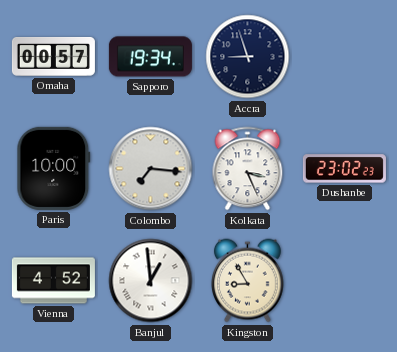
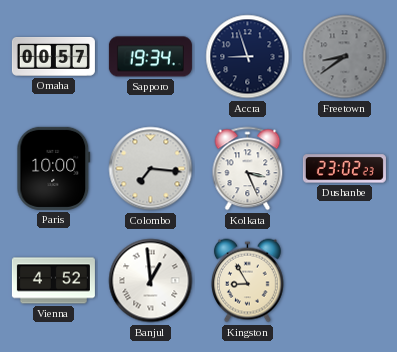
Freetown: none -> 8:39
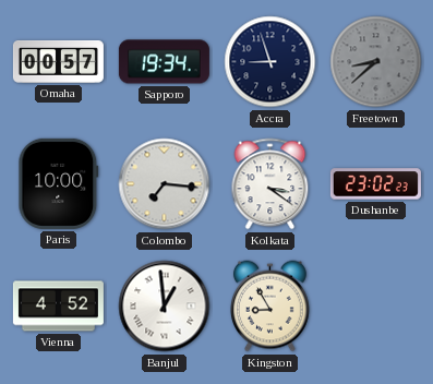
Freetown: 8:39 -> 8:38
Kolkata: 3:26 -> 3:21
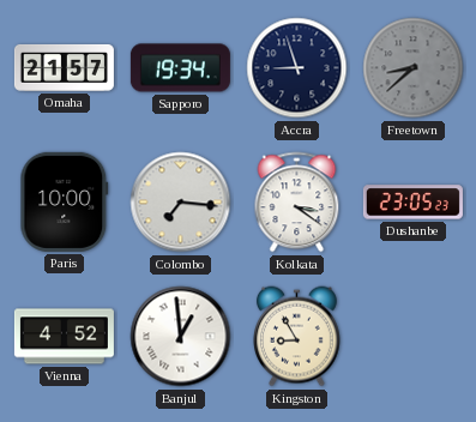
Omaha: 00:57 -> 21:57
Dushanbe: 23:02 -> 23:05
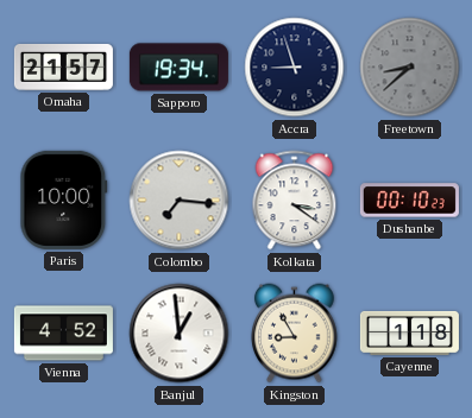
Dushanbe: 23:05 -> 00:10
Cayenne: none -> 1:18
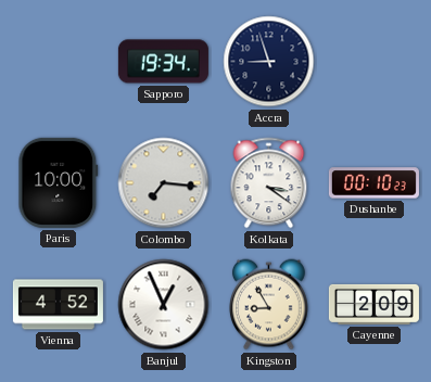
Omaha: 21:57 -> none
Freetown: 8:38 -> none
Banjul: 12:59 -> 12:56
Cayenne: 1:18 -> 2:09
